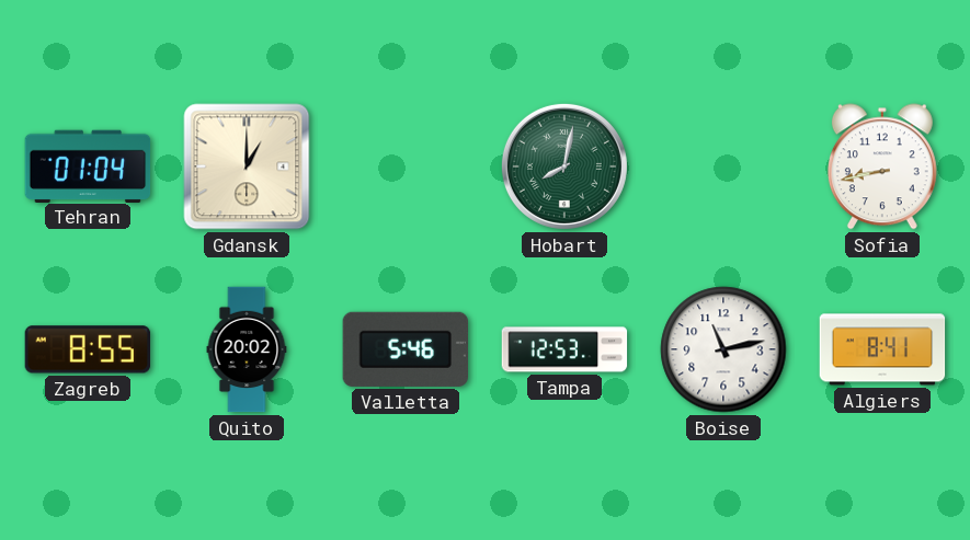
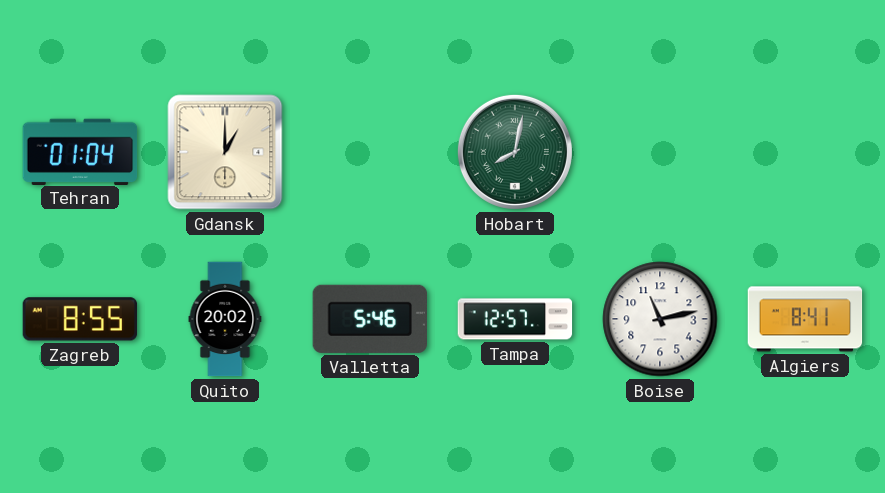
Sofia: 8:43 -> none
Tampa: 12:53 -> 12:57
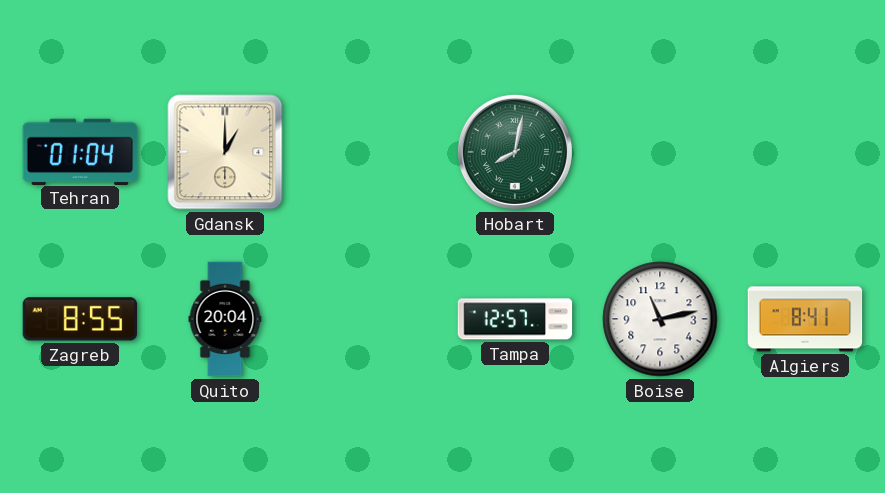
Quito: 20:02 -> 20:04
Valletta: 5:46 -> none
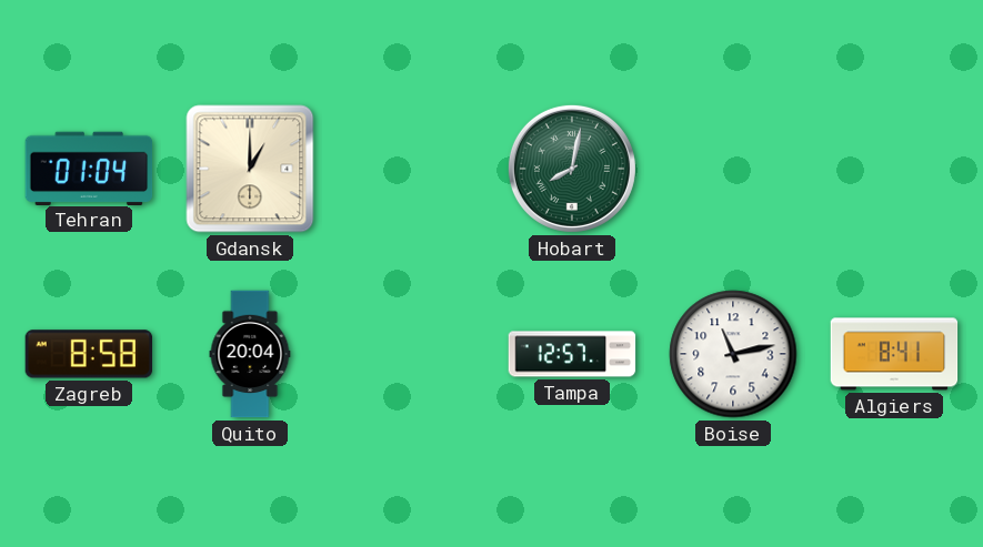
Zagreb: 8:55 -> 8:58
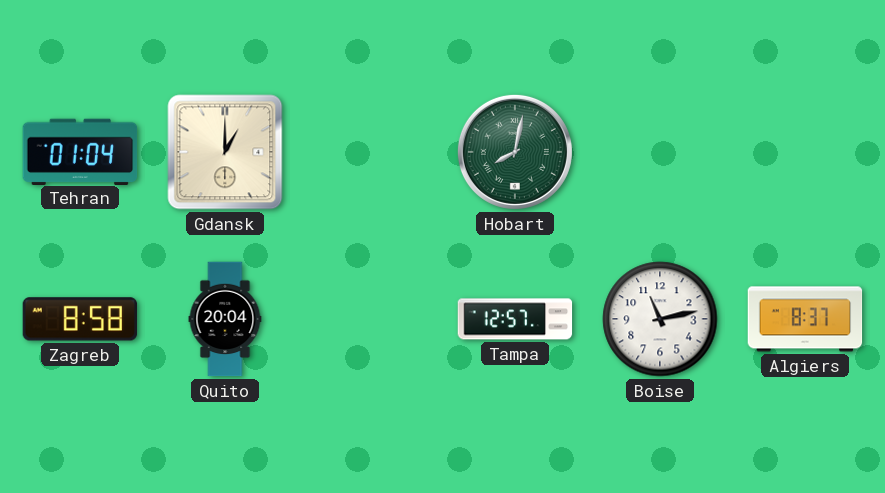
Algiers: 8:41 -> 8:37
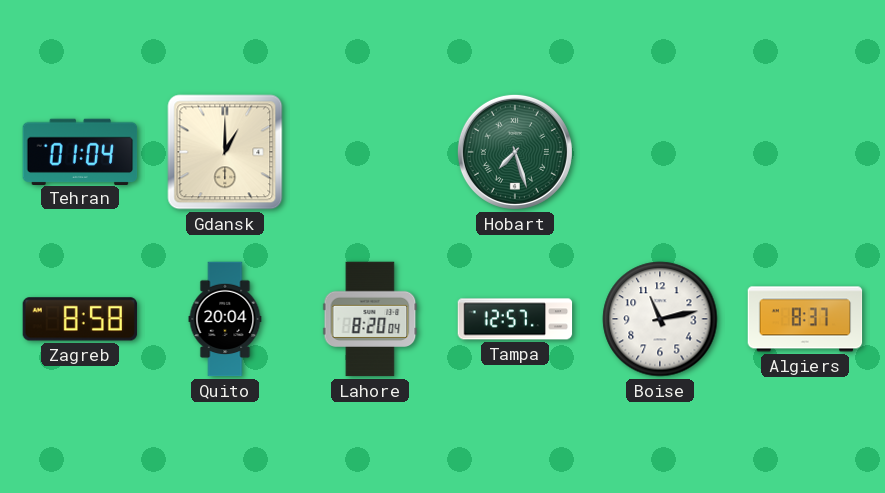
Hobart: 8:02 -> 7:27
Lahore: none -> 8:20
